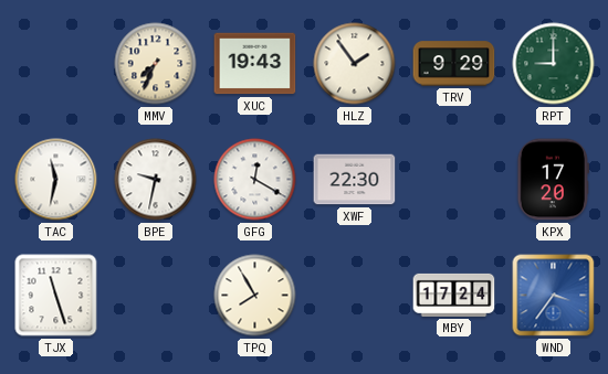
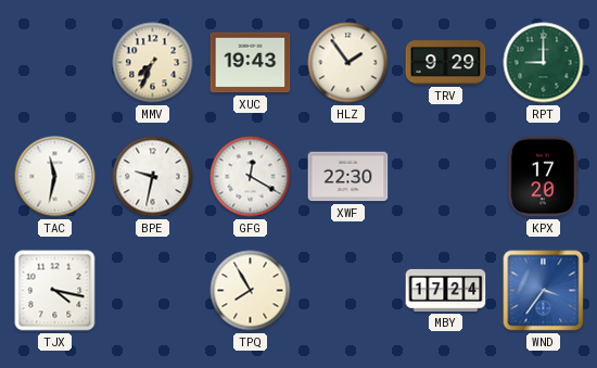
TJX: 11:27 -> 4:17
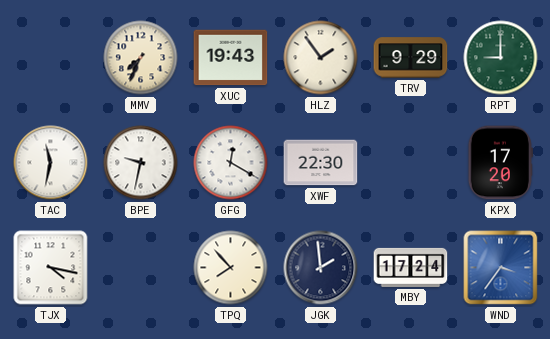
TPQ: 7:55 -> 7:53
JGK: none -> 1:59
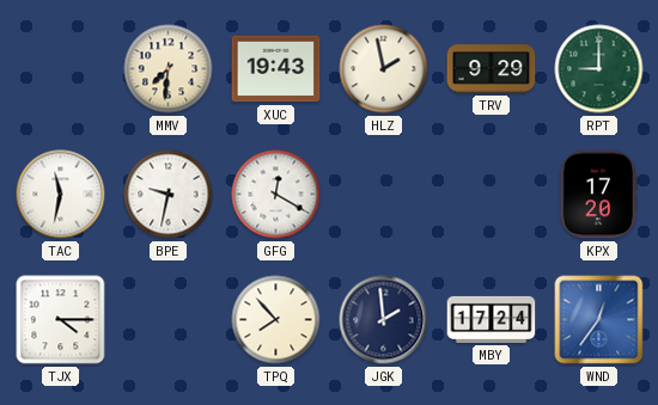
MMV: 7:34 -> 7:31
HLZ: 1:54 -> 1:58
XWF: 22:30 -> none
TJX: 4:17 -> 4:15
WND: 3:36 -> 12:36
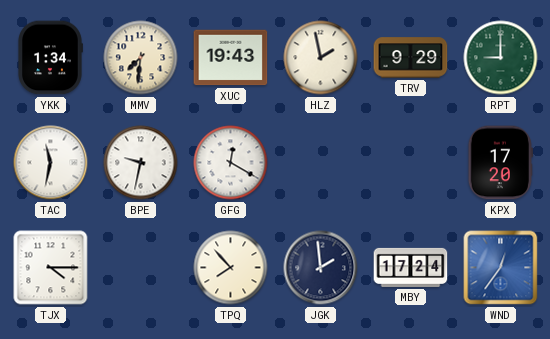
YKK: none -> 1:34
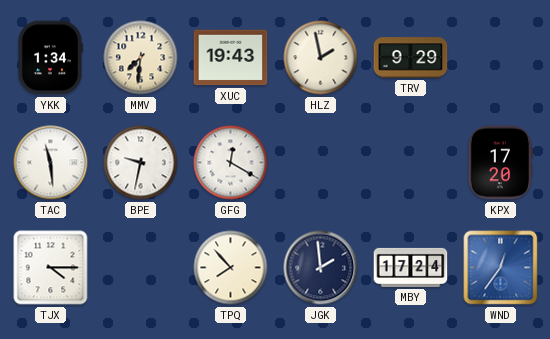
RPT: 9:00 -> none
TAC: 11:32 -> 11:29
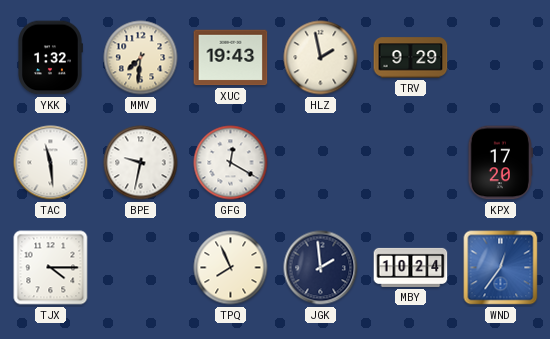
YKK: 1:34 -> 1:32
TPQ: 7:53 -> 7:56
MBY: 17:24 -> 10:24
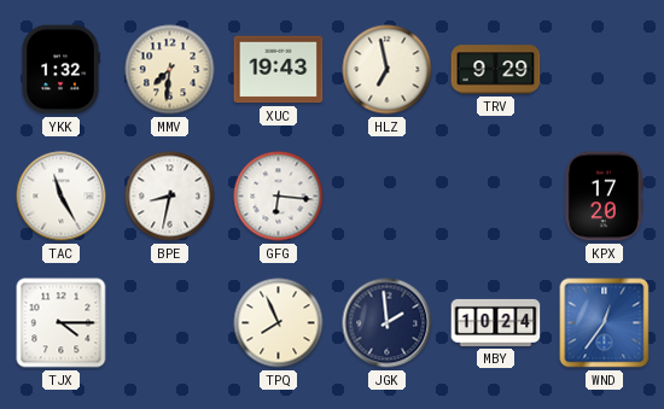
HLZ: 1:58 -> 6:58
TAC: 11:29 -> 11:25
BPE: 9:32 -> 8:32
GFG: 12:20 -> 6:16
